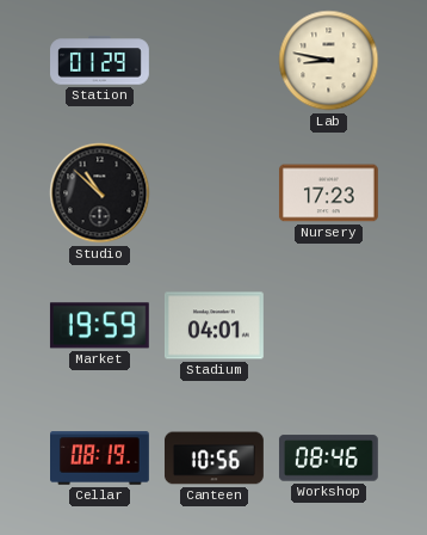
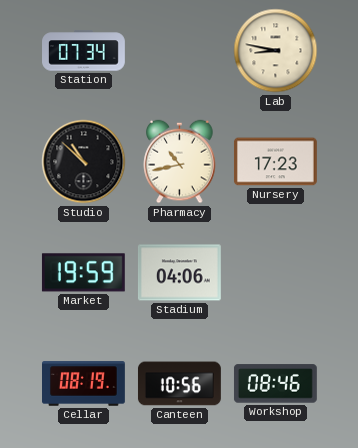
Station: 01:29 -> 07:34
Pharmacy: none -> 10:43
Stadium: 04:01 -> 04:06
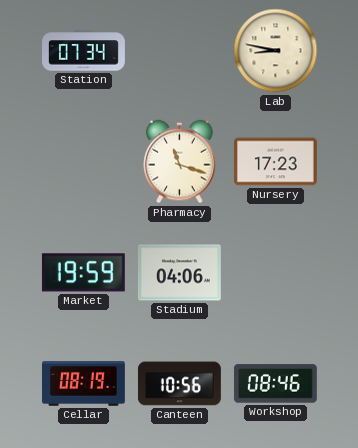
Studio: 10:52 -> none
Pharmacy: 10:43 -> 11:18
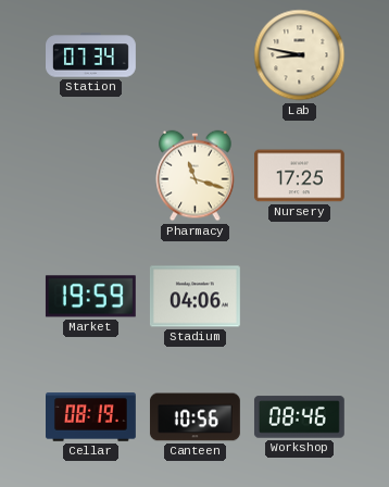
Nursery: 17:23 -> 17:25
